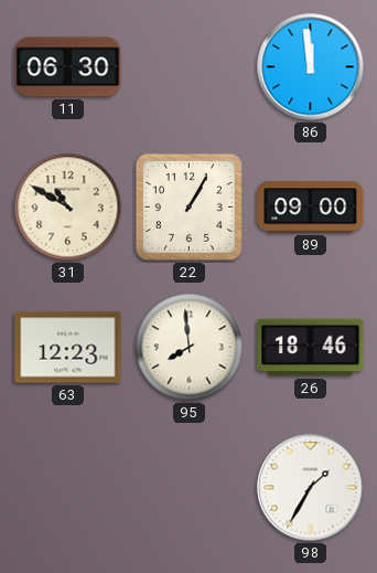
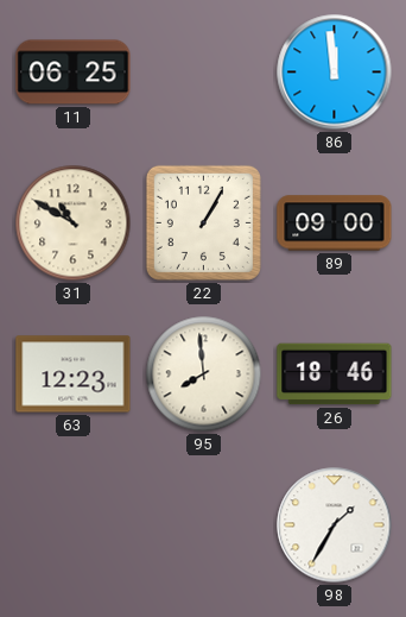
11: 06:30 -> 06:25
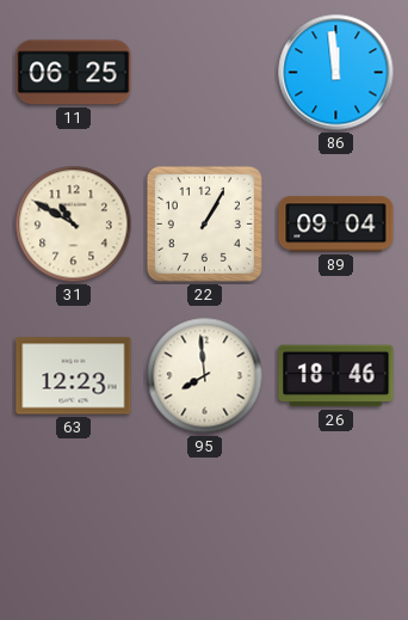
89: 09:00 -> 09:04
98: 1:35 -> none
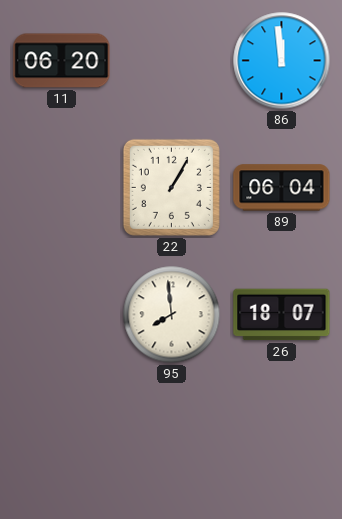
11: 06:25 -> 06:20
31: 10:50 -> none
89: 09:04 -> 06:04
63: 12:23 -> none
26: 18:46 -> 18:07
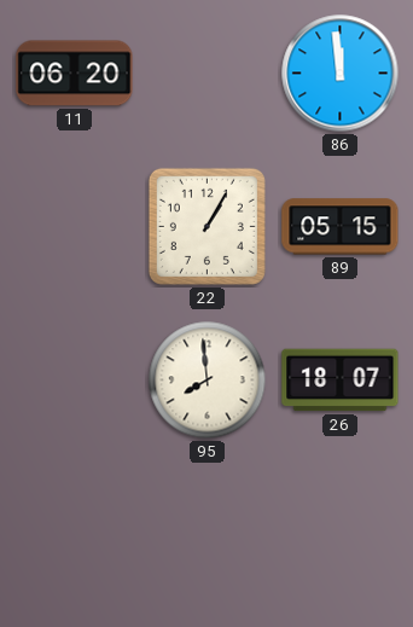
89: 06:04 -> 05:15
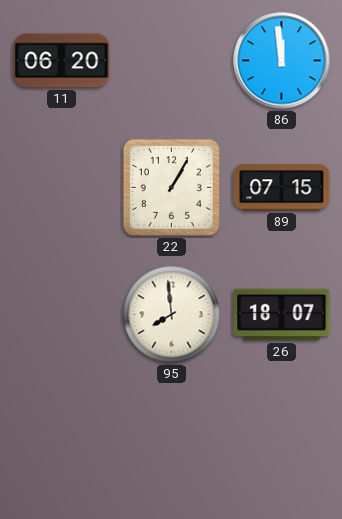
89: 05:15 -> 07:15
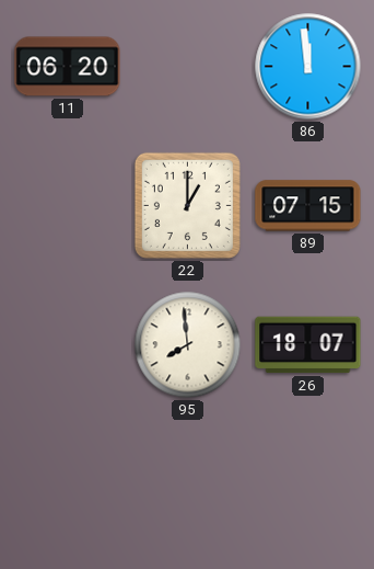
22: 1:05 -> 1:00
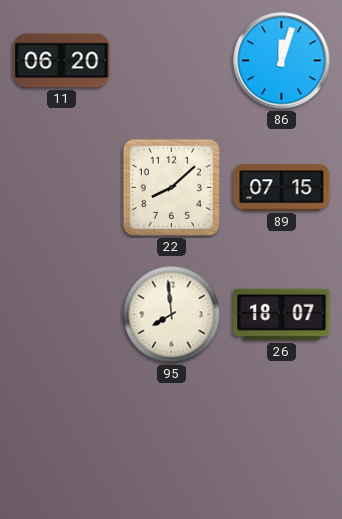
86: 11:59 -> 12:03
22: 1:00 -> 8:08
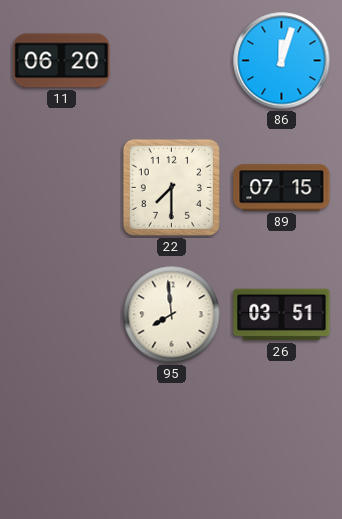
22: 8:08 -> 7:30
26: 18:07 -> 03:51
